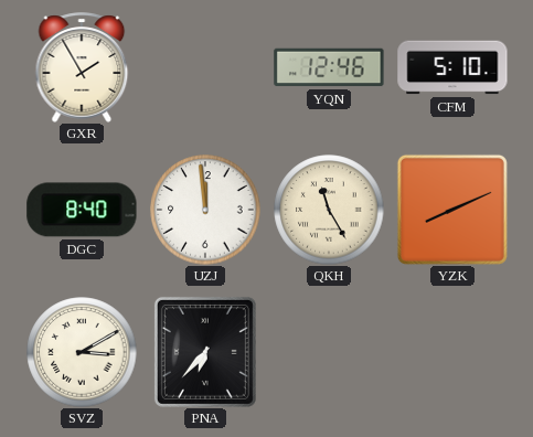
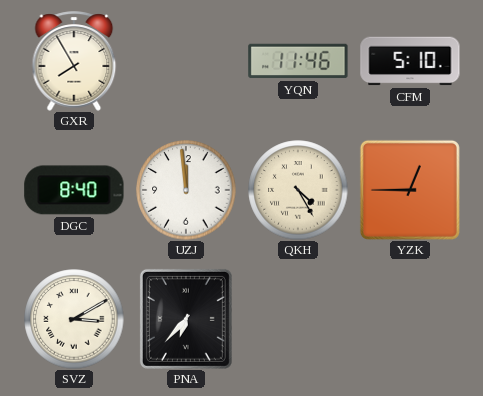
GXR: 1:55 -> 7:55
YQN: 12:46 -> 11:46
QKH: 11:25 -> 4:25
YZK: 8:11 -> 12:45
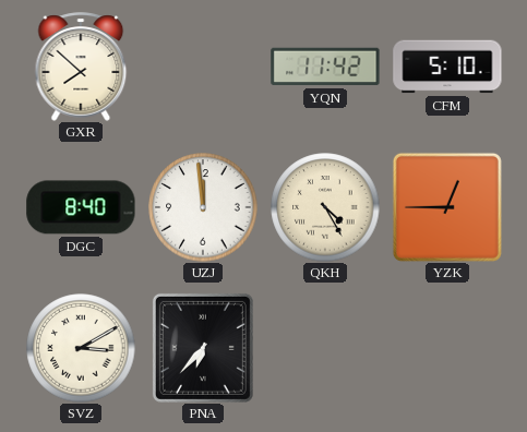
GXR: 7:55 -> 7:52
YQN: 11:46 -> 11:42
